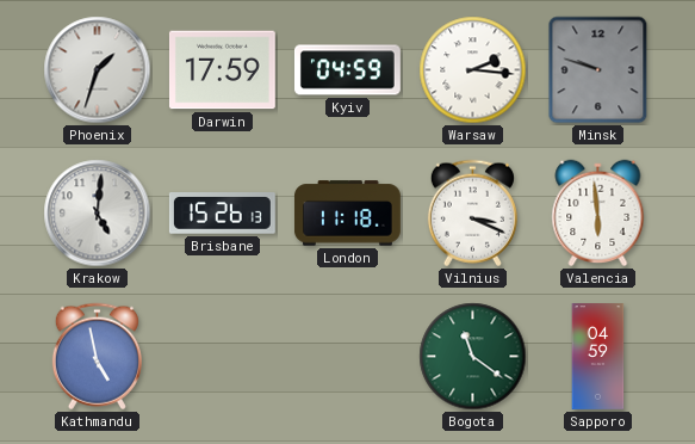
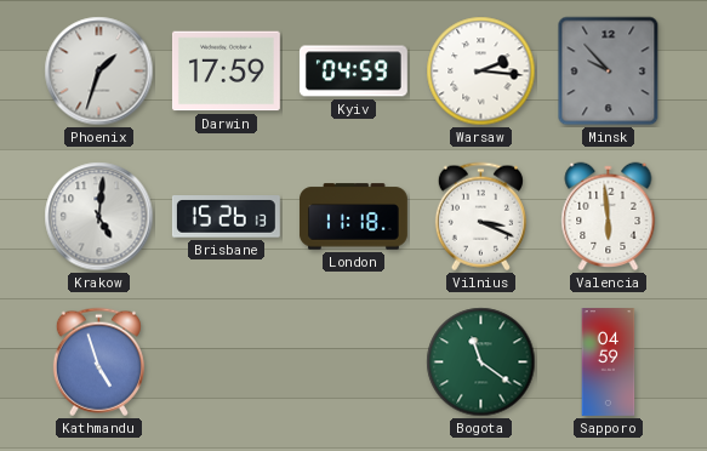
Minsk: 9:48 -> 9:53
Kathmandu: 4:58 -> 4:57
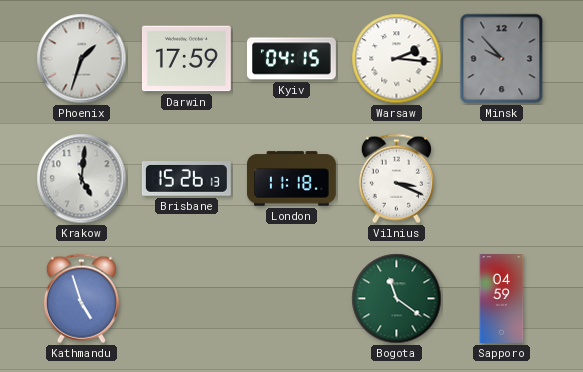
Kyiv: 04:59 -> 04:15
Valencia: 5:59 -> none
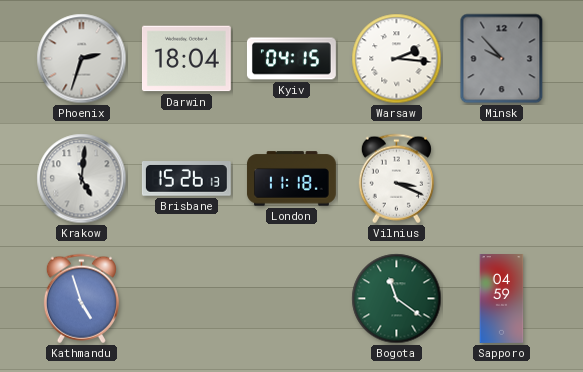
Phoenix: 1:33 -> 2:33
Darwin: 17:59 -> 18:04
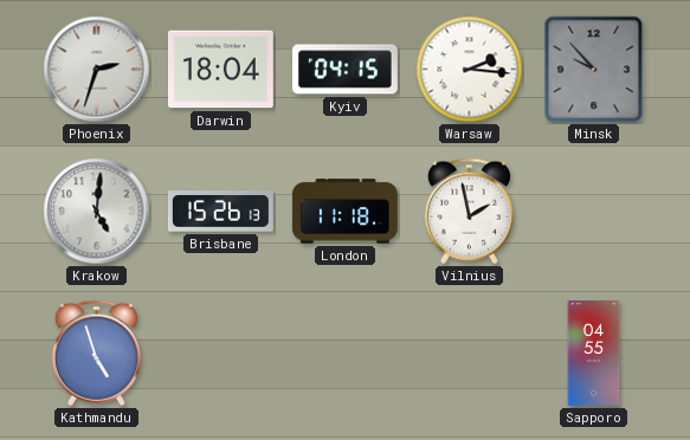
Vilnius: 3:19 -> 1:58
Bogota: 11:21 -> none
Sapporo: 04:59 -> 04:55
